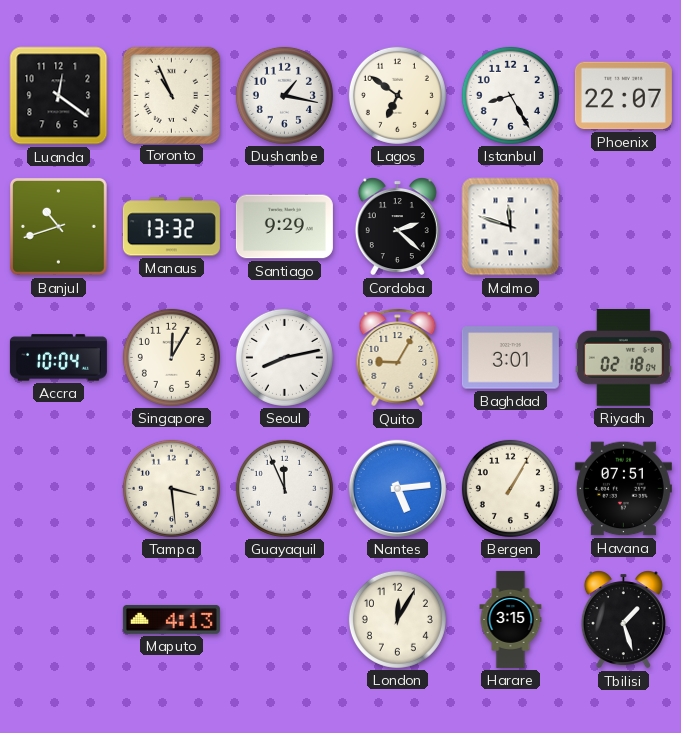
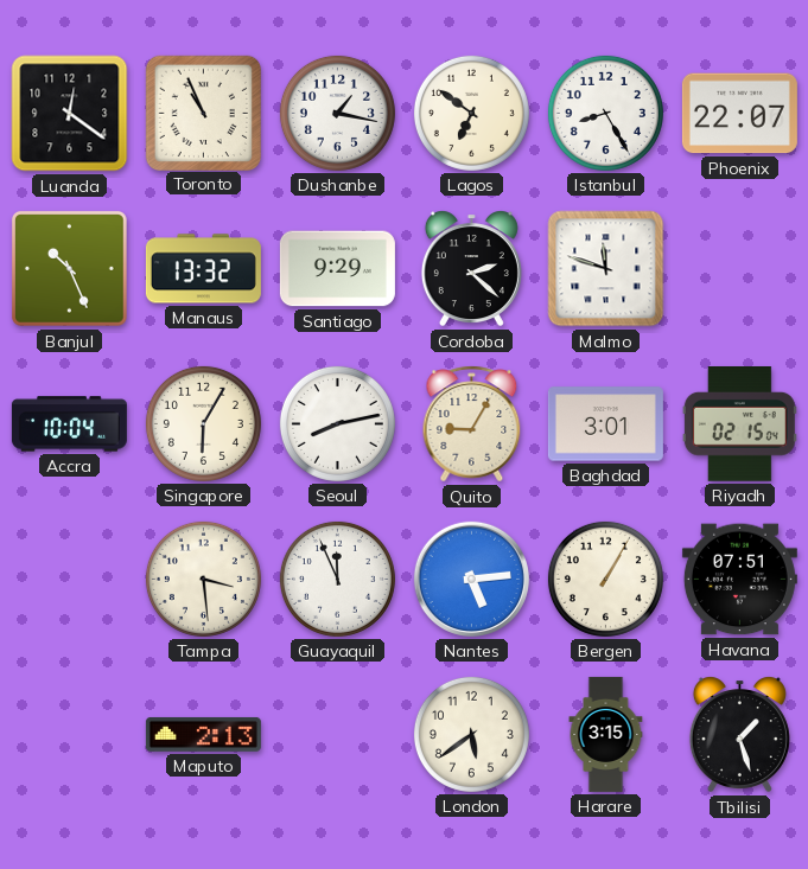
Banjul: 10:42 -> 10:26
Singapore: 12:05 -> 6:05
Riyadh: 02:18 -> 02:15
Maputo: 4:13 -> 2:13
London: 12:05 -> 5:39
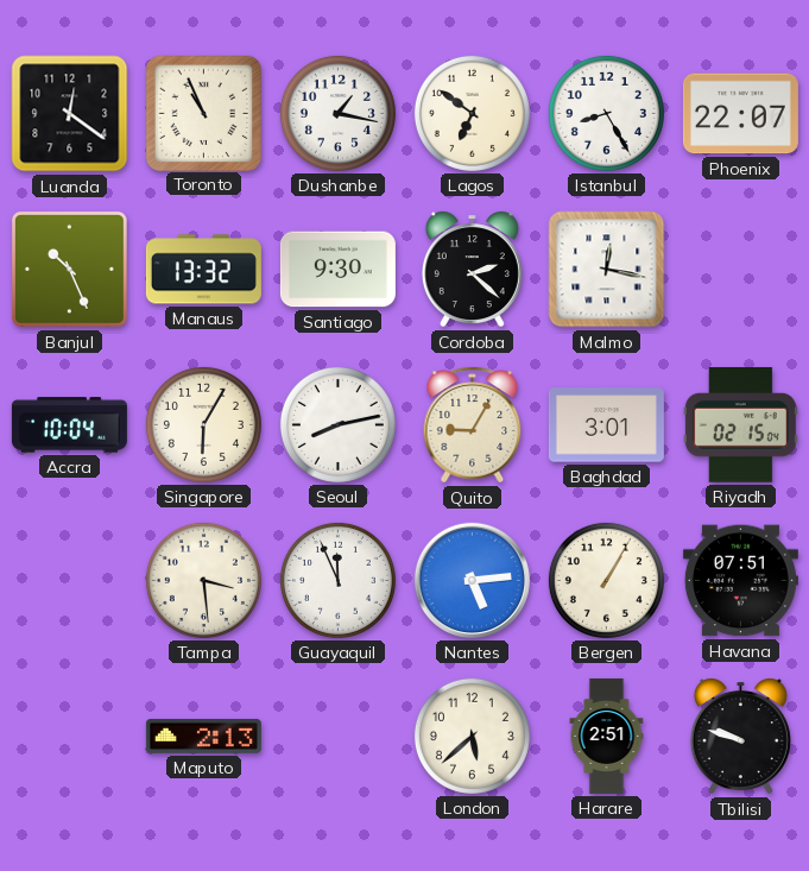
Santiago: 9:29 -> 9:30
Malmo: 11:48 -> 12:17
London: 5:39 -> 5:38
Harare: 3:15 -> 2:51
Tbilisi: 1:27 -> 9:48
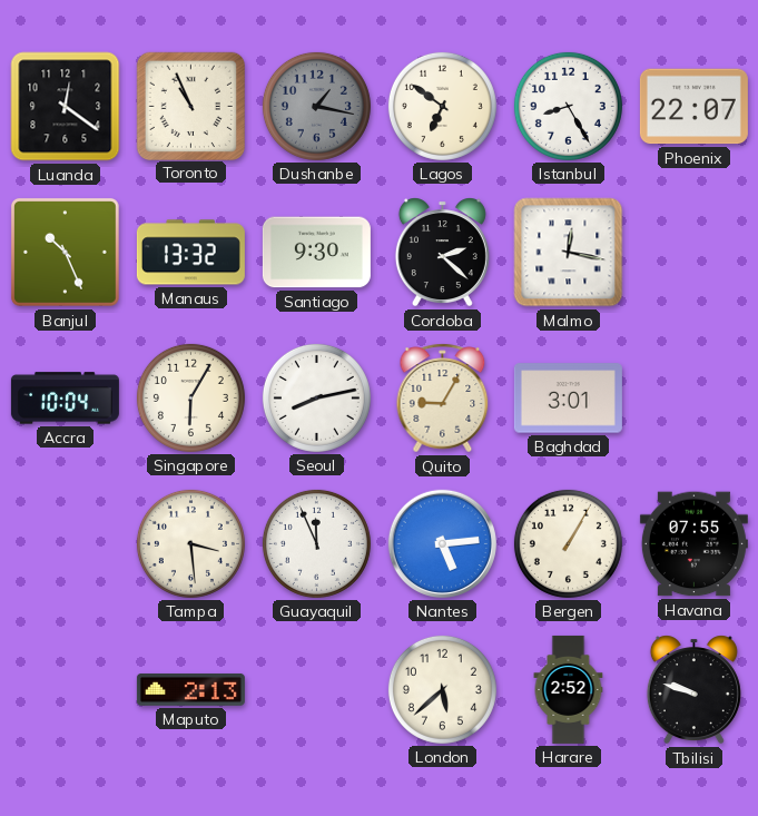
Dushanbe dial: white -> grey
Riyadh: 02:15 -> none
Havana: 07:51 -> 07:55
Harare: 2:51 -> 2:52
